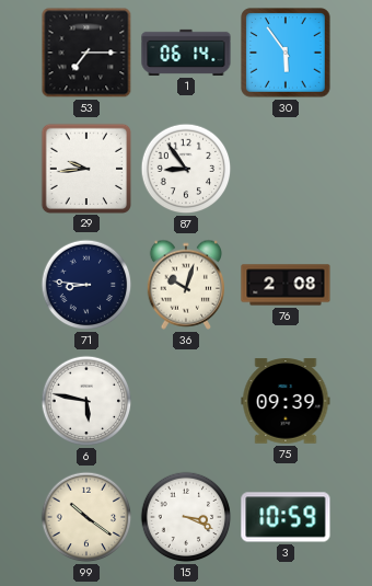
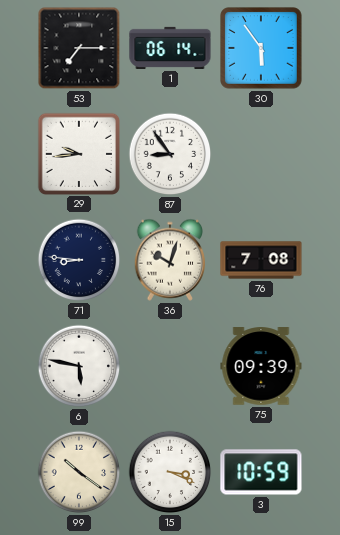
76: 2:08 -> 7:08
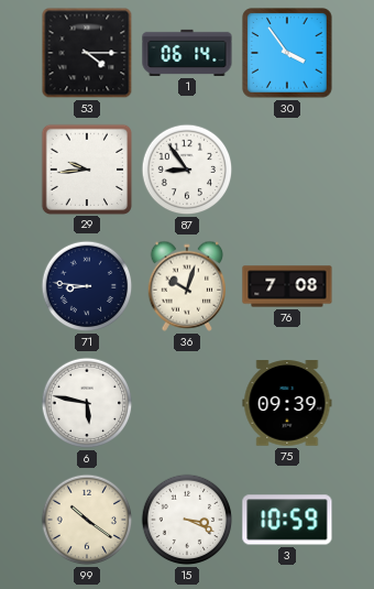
53: 7:15 -> 4:15
30: 5:54 -> 3:54
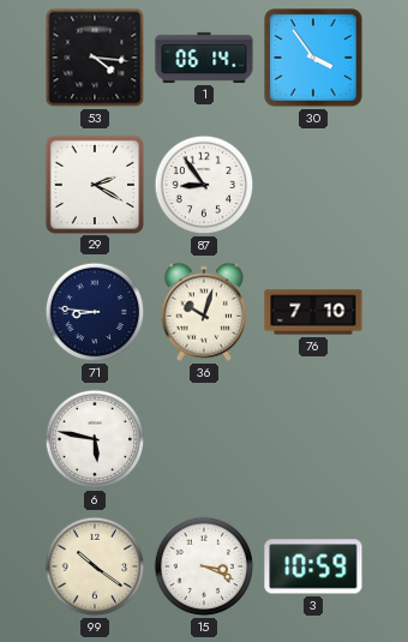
53: 4:15 -> 4:16
29: 9:44 -> 2:20
76: 7:08 -> 7:10
75: 09:39 -> none
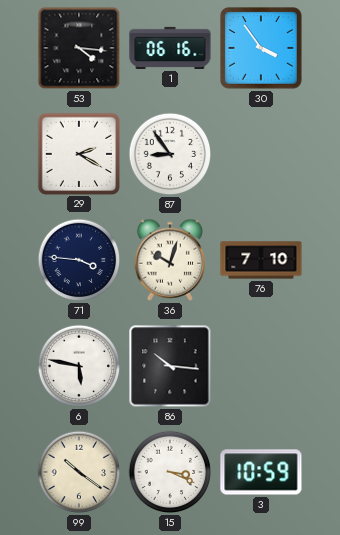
1: 06:14 -> 06:16
71: 8:46 -> 3:46
86: none -> 10:16
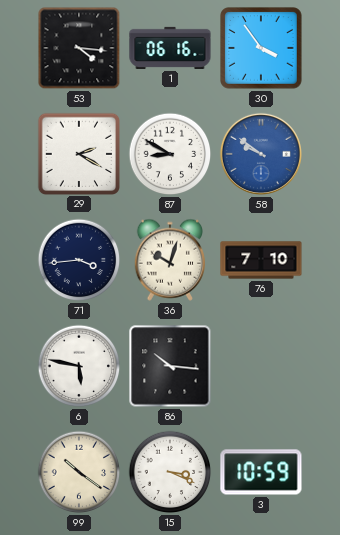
87: 8:54 -> 8:50
58: none -> 9:51
71: 3:46 -> 3:44
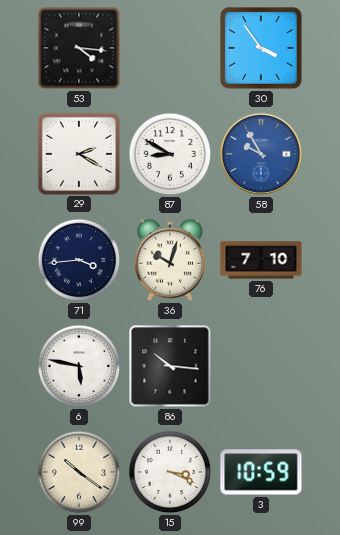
1: 06:16 -> none
58: 9:51 -> 9:55
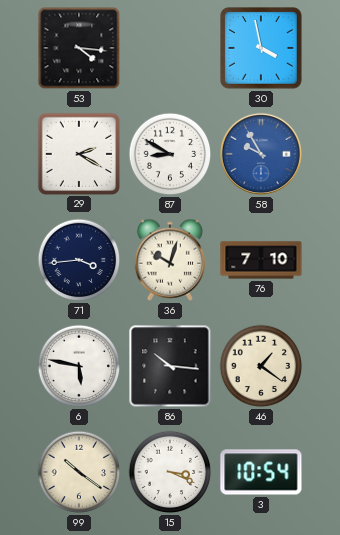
30: 3:54 -> 3:58
46: none -> 1:21
3: 10:59 -> 10:54
